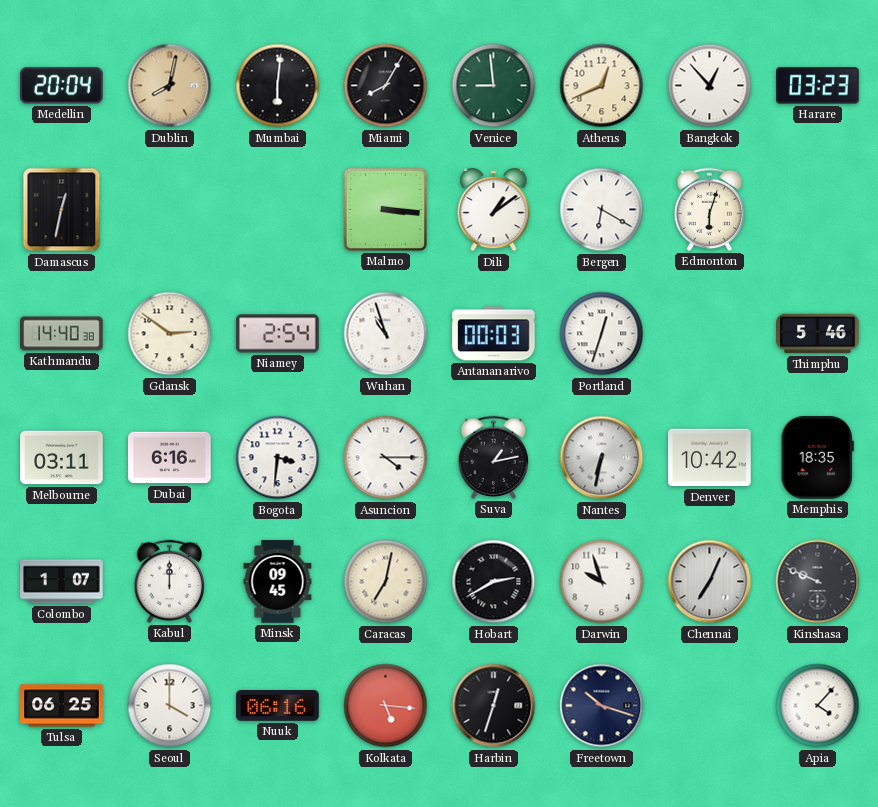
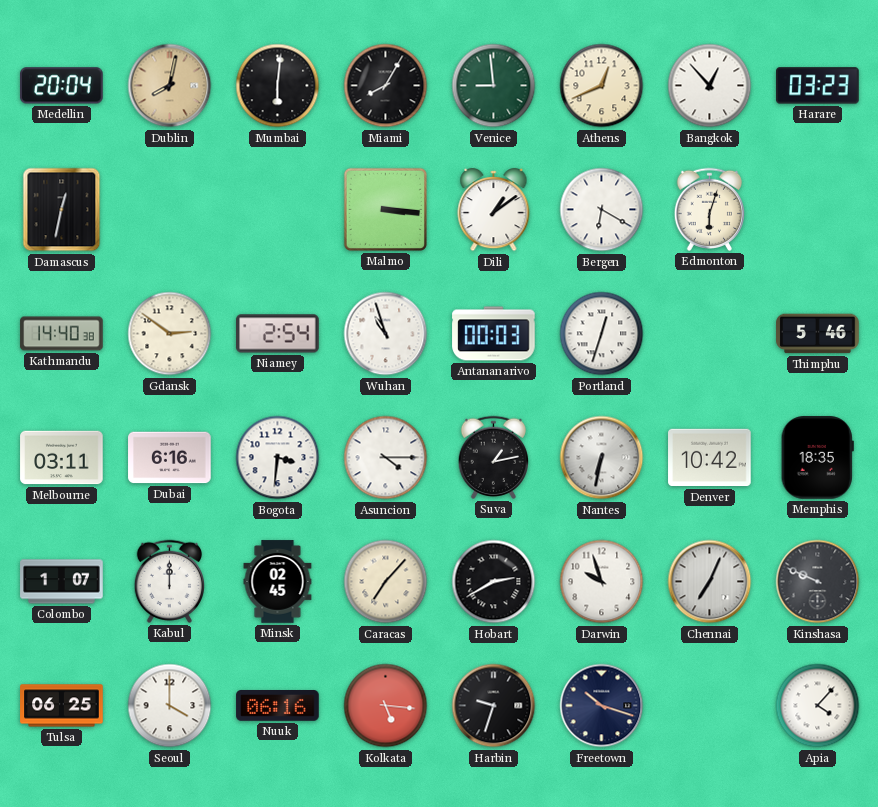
Minsk: 09:45 -> 02:45
Caracas: 7:02 -> 7:07
Harbin: 12:33 -> 9:33
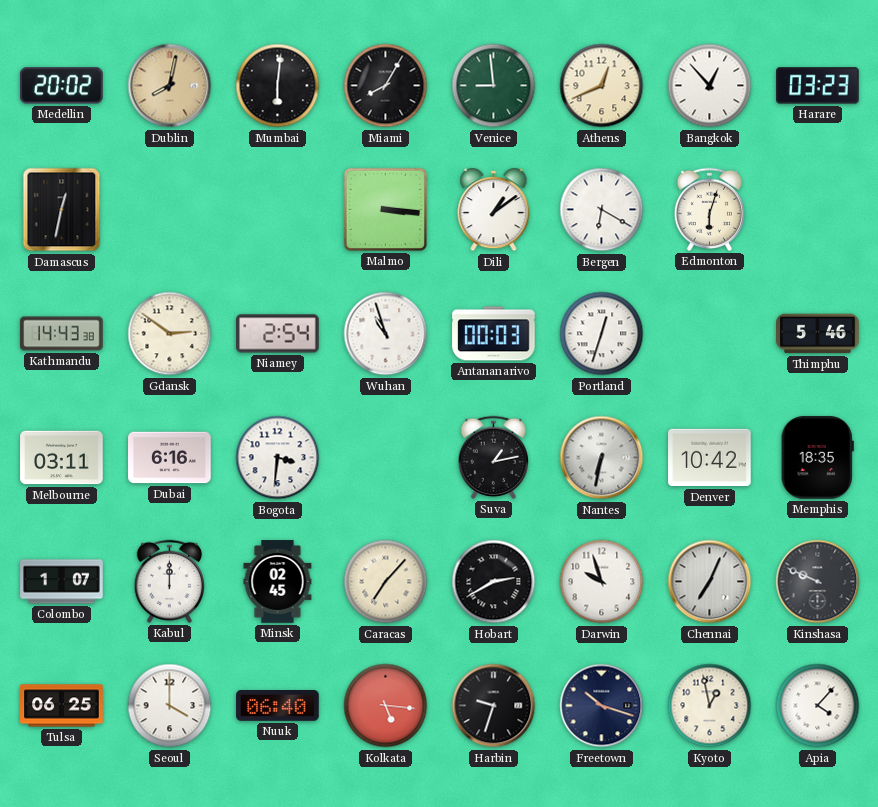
Medellin: 20:04 -> 20:02
Kathmandu: 14:40 -> 14:43
Asuncion: 4:15 -> none
Nuuk: 06:16 -> 06:40
Kyoto: none -> 12:58
